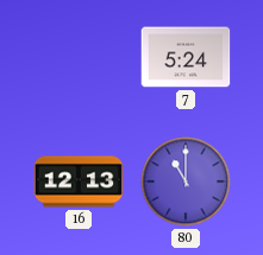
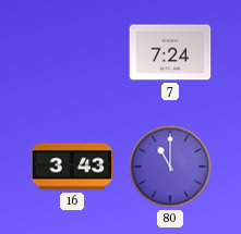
7: 5:24 -> 7:24
16: 12:13 -> 3:43
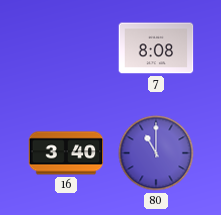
7: 7:24 -> 8:08
16: 3:43 -> 3:40
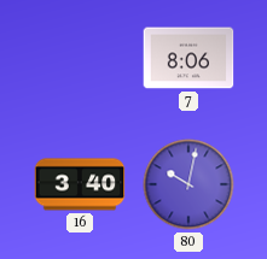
7: 8:08 -> 8:06
80: 11:00 -> 10:02
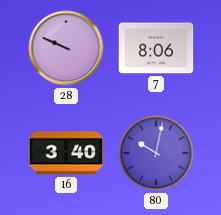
28: none -> 9:49
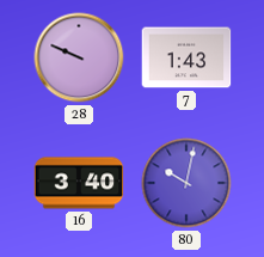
7: 8:06 -> 1:43
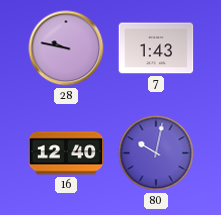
28: 9:49 -> 9:47
16: 3:40 -> 12:40
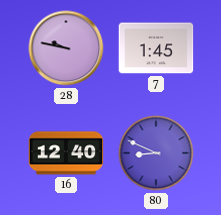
7: 1:43 -> 1:45
80: 10:02 -> 8:49
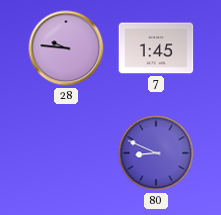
28: 9:47 -> 9:46
16: 12:40 -> none
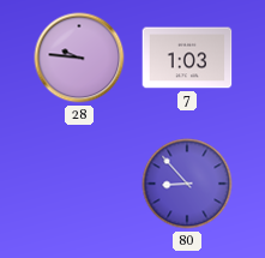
7: 1:45 -> 1:03
80: 8:49 -> 8:53
